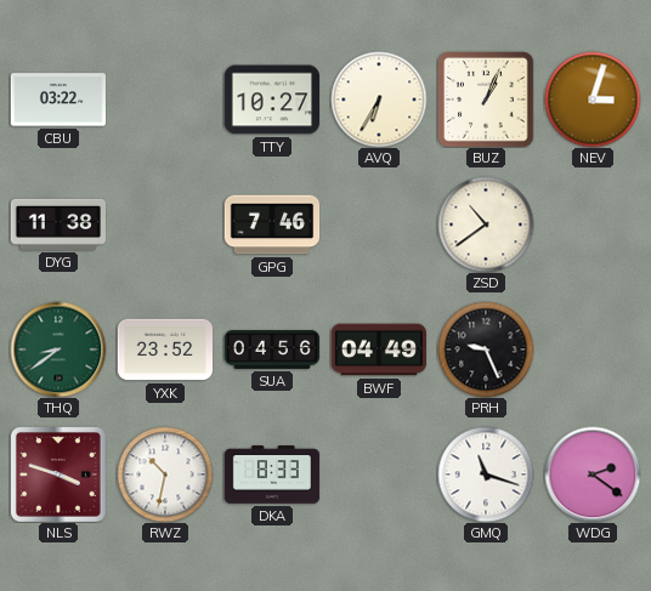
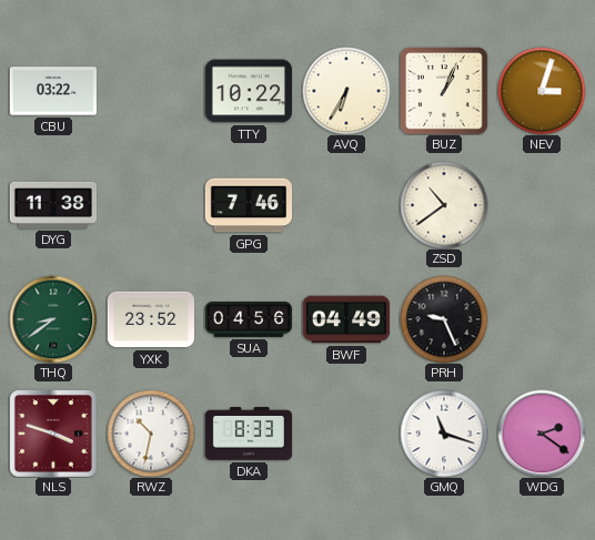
TTY: 10:27 -> 10:22
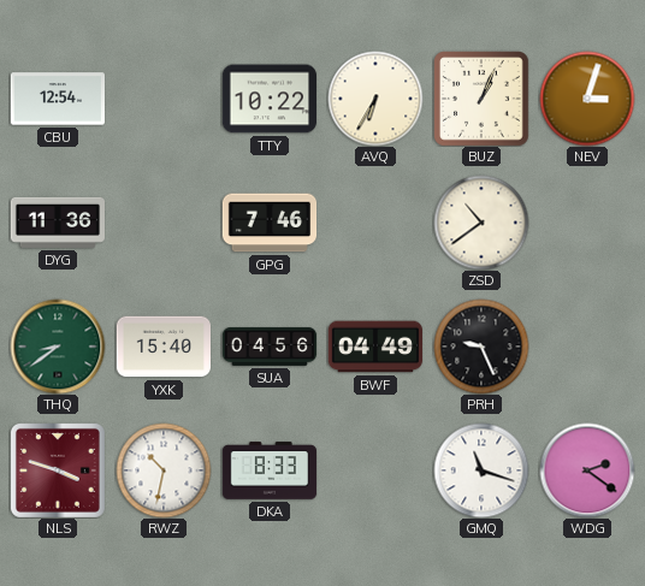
CBU: 03:22 -> 12:54
DYG: 11:38 -> 11:36
YXK: 23:52 -> 15:40
